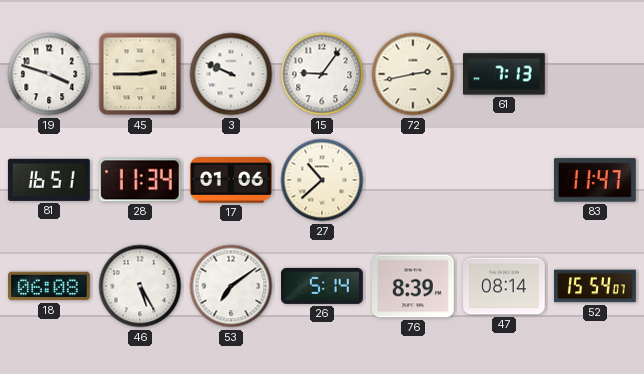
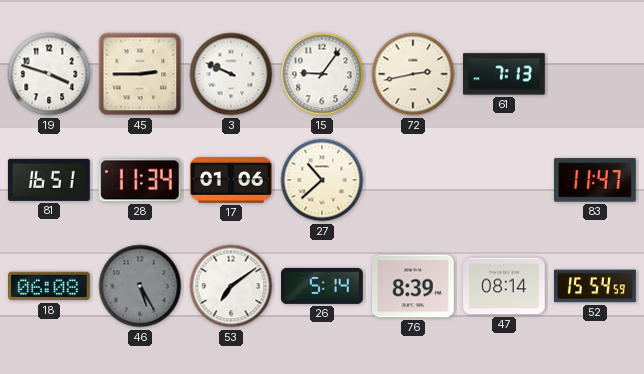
46 dial: white -> grey
52: 15:54:07 -> 15:54:59
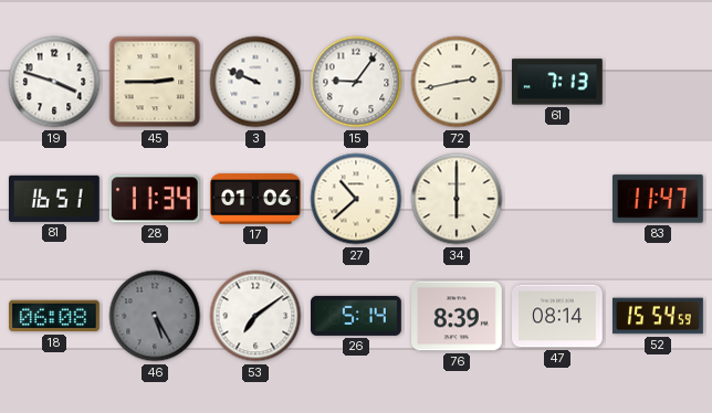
34: none -> 6:00
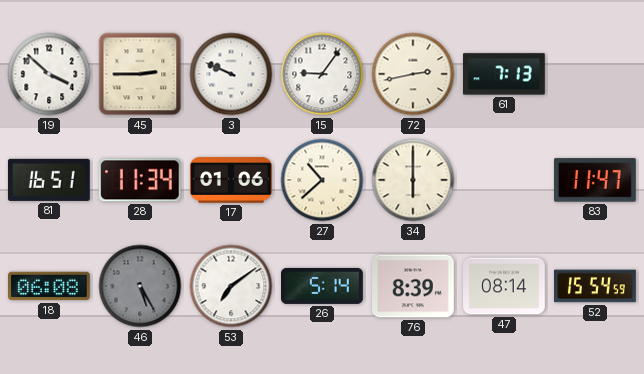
19: 3:48 -> 3:52
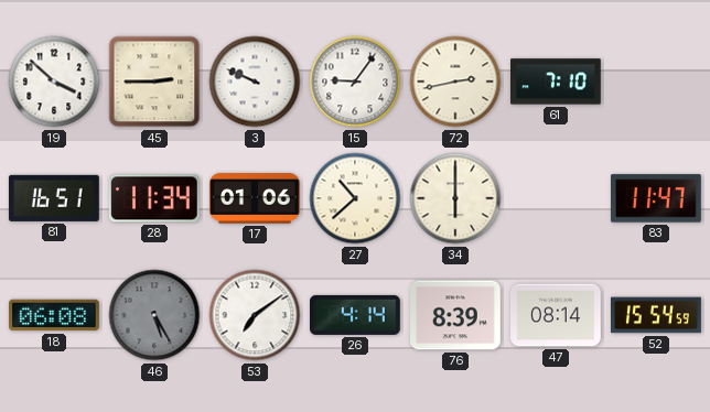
61: 7:13 -> 7:10
26: 5:14 -> 4:14
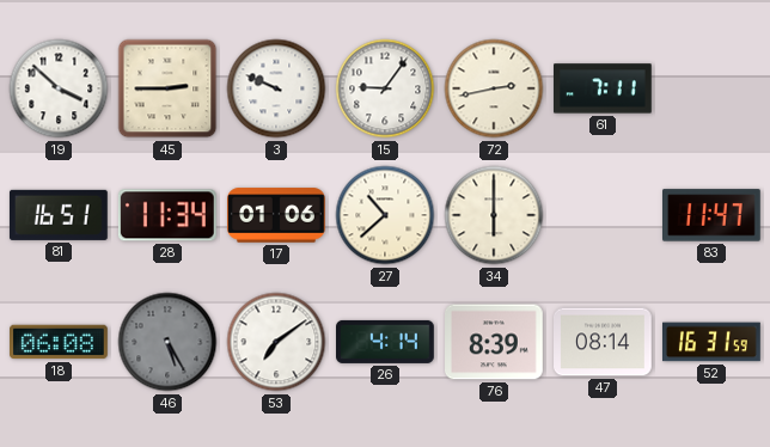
61: 7:10 -> 7:11
52: 15:54 -> 16:31
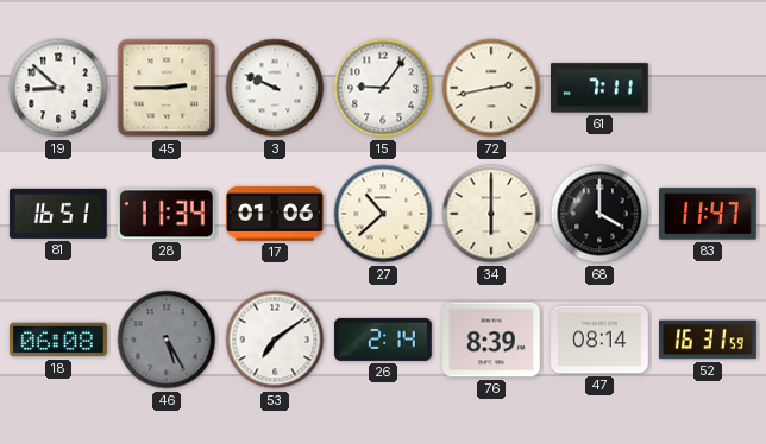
19: 3:52 -> 8:52
68: none -> 4:00
26: 4:14 -> 2:14
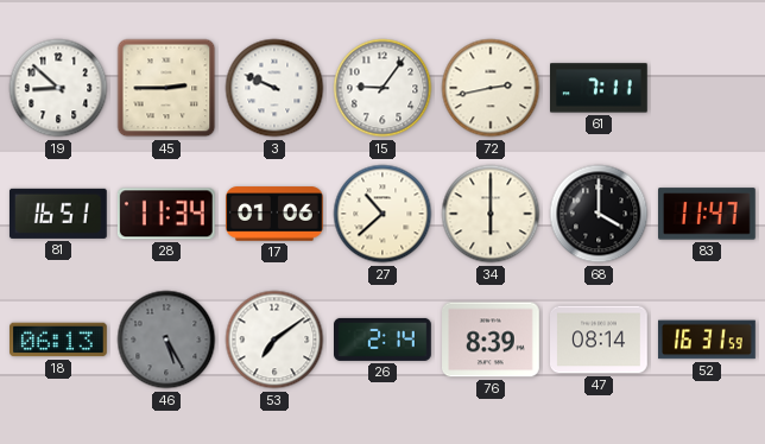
18: 06:08 -> 06:13
